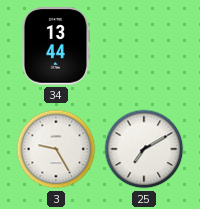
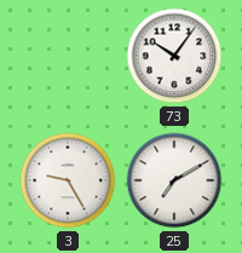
34: 13:44 -> none
73: none -> 10:06
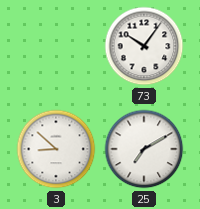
3: 9:25 -> 8:52
